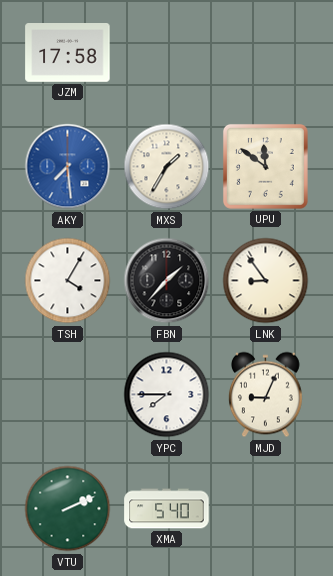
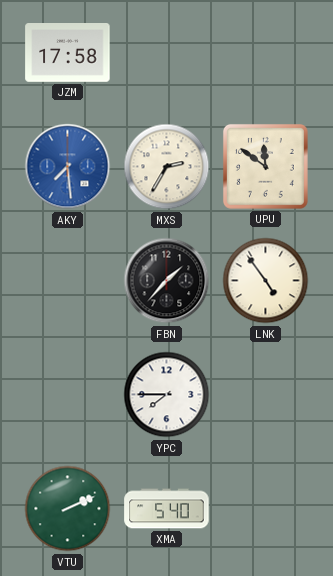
MXS: 1:35 -> 2:35
TSH: 4:05 -> none
LNK: 8:54 -> 4:54
MJD: 9:04 -> none
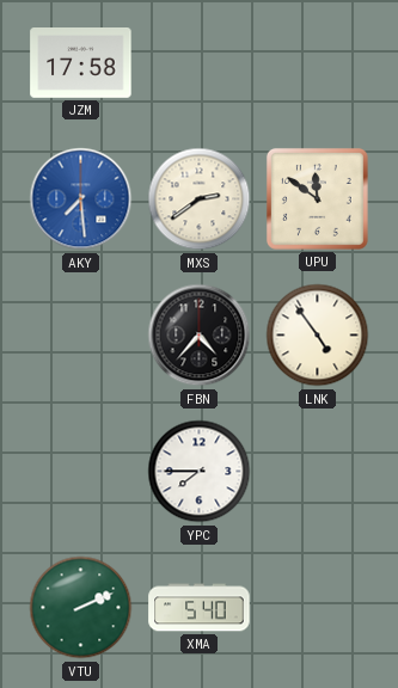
MXS: 2:35 -> 2:39
FBN: 1:37 -> 4:37
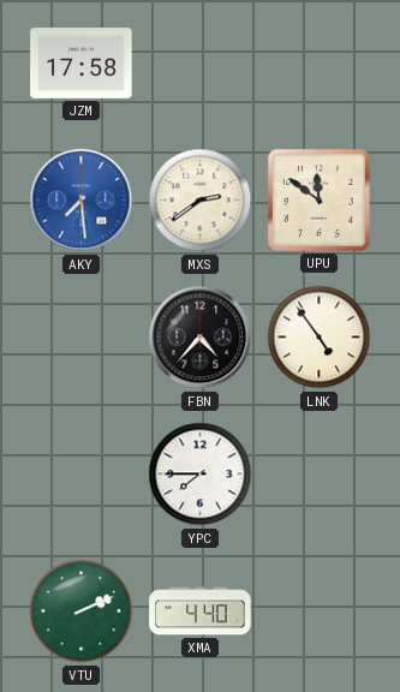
XMA: 5:40 -> 4:40
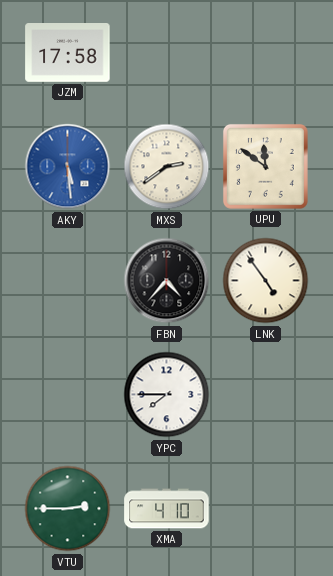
AKY: 7:29 -> 5:29
VTU: 2:11 -> 2:45
XMA: 4:40 -> 4:10
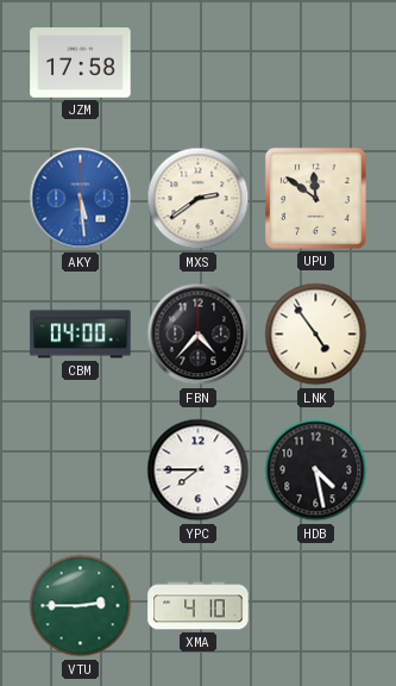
CBM: none -> 04:00
HDB: none -> 4:28
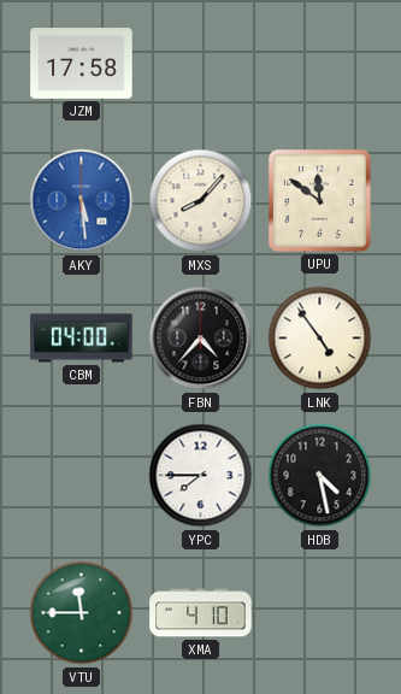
MXS: 2:39 -> 8:07
VTU: 2:45 -> 11:45
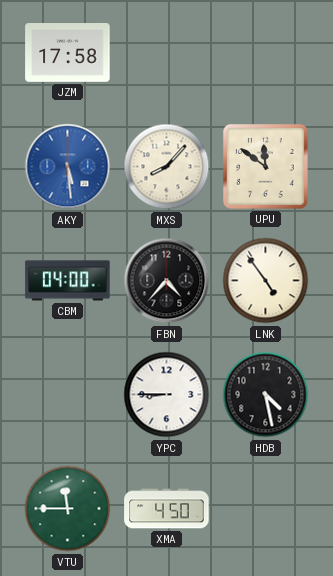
YPC: 7:45 -> 8:45
XMA: 4:10 -> 4:50
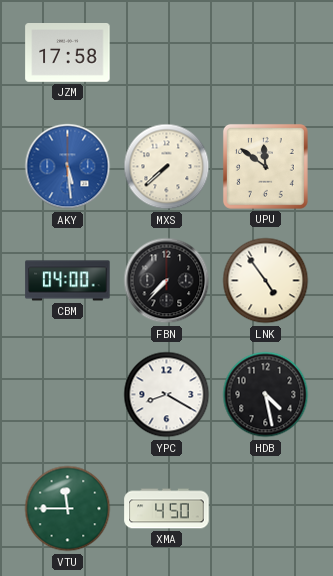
MXS: 8:07 -> 7:38
FBN: 4:37 -> 7:37
YPC: 8:45 -> 8:20
